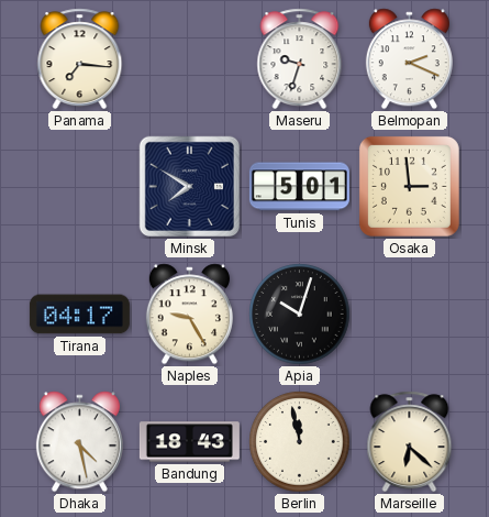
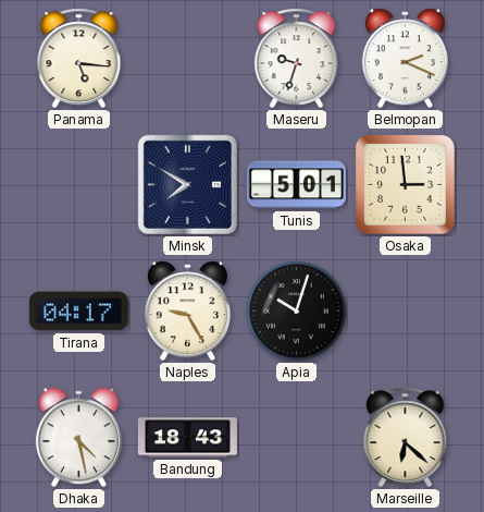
Panama: 7:16 -> 5:16
Berlin: 11:58 -> none
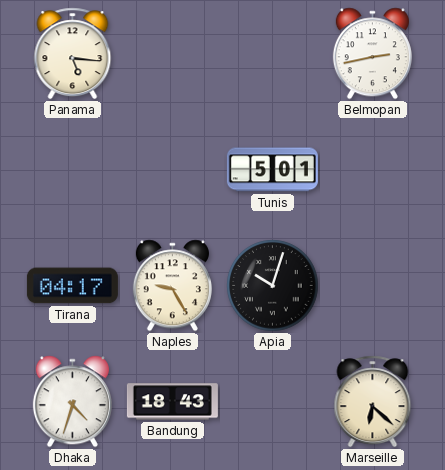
Maseru: 9:33 -> none
Belmopan: 2:19 -> 2:43
Minsk: 7:50 -> none
Osaka: 2:59 -> none
Dhaka: 4:28 -> 4:33
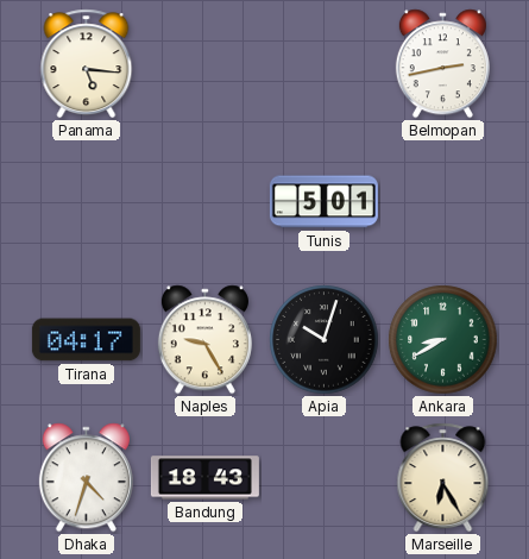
Ankara: none -> 8:40
Marseille: 6:22 -> 6:25
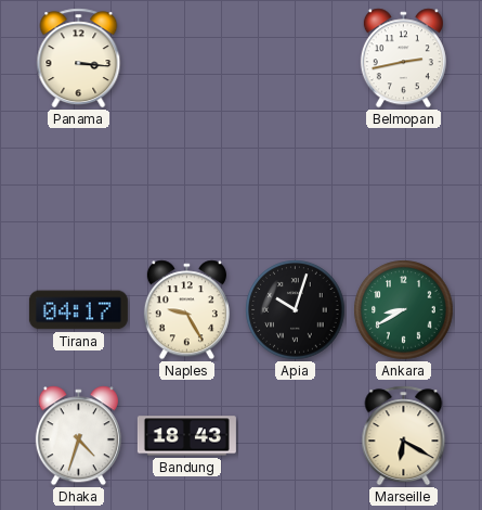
Panama: 5:16 -> 3:16
Tunis: 5:01 -> none
Marseille: 6:25 -> 6:20
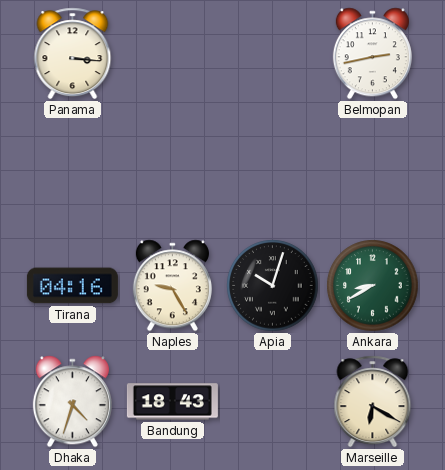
Tirana: 04:17 -> 04:16
